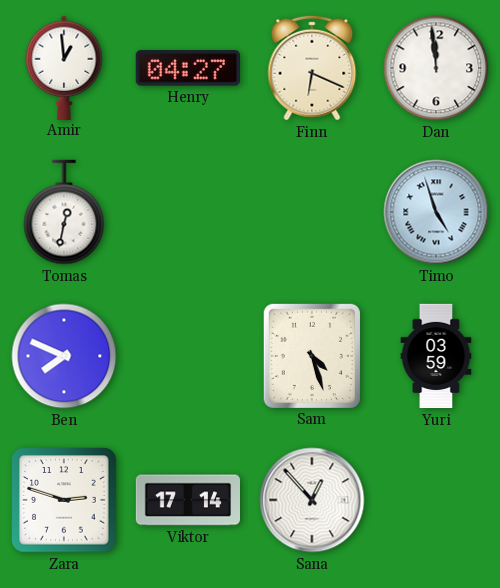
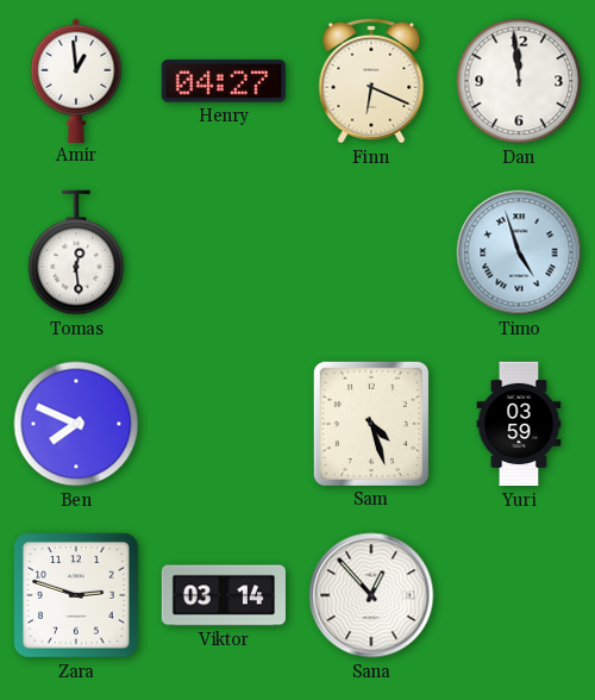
Tomas: 12:32 -> 12:29
Viktor: 17:14 -> 03:14
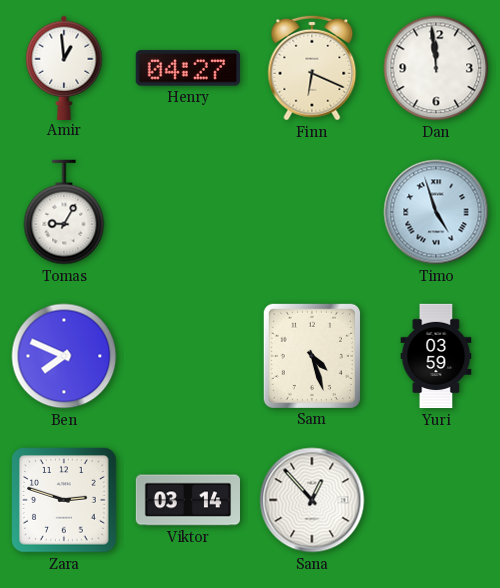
Tomas: 12:29 -> 9:05
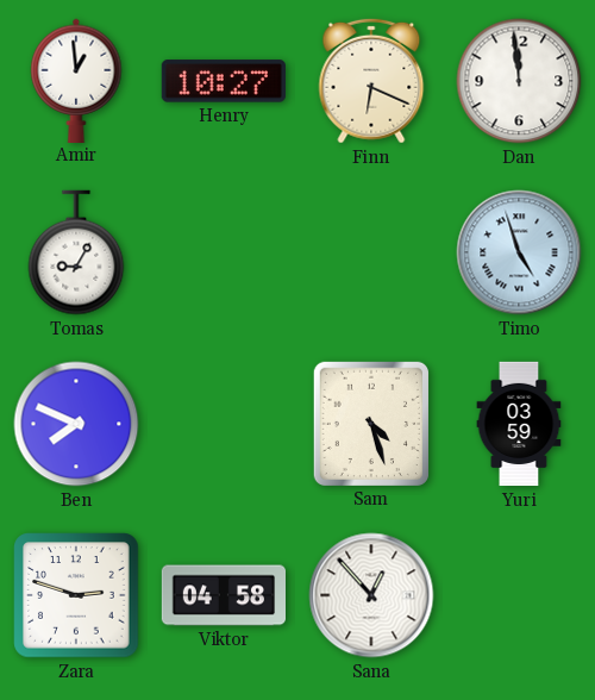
Henry: 04:27 -> 10:27
Viktor: 03:14 -> 04:58
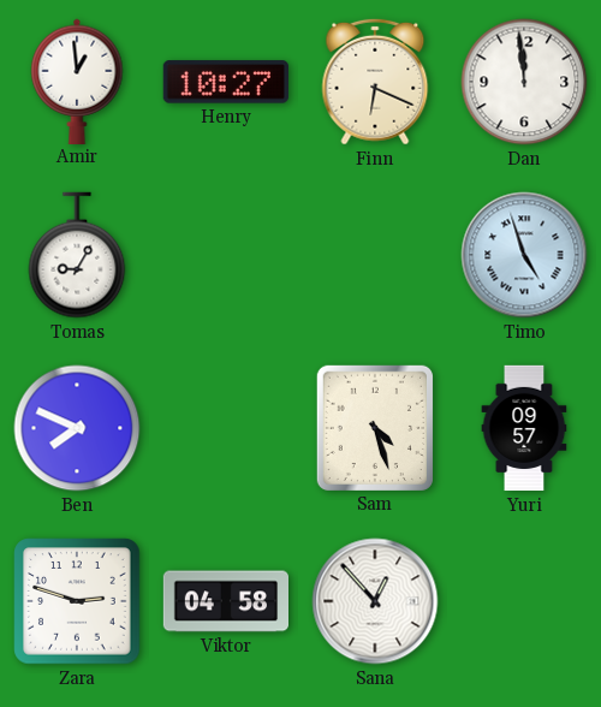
Yuri: 03:59 -> 09:57
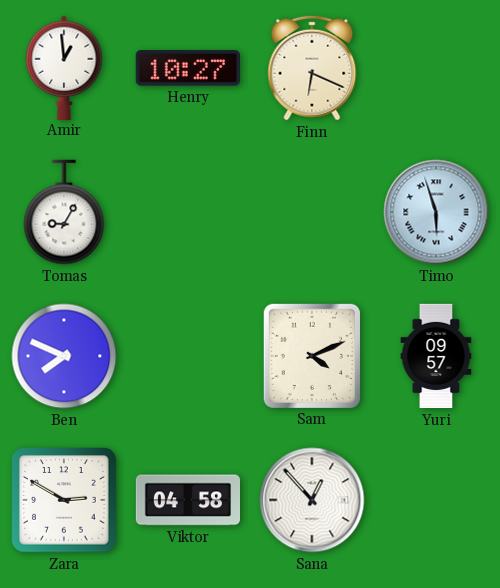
Dan: 11:59 -> none
Timo: 4:57 -> 5:57
Sam: 4:27 -> 4:11
Zara: 2:48 -> 2:50
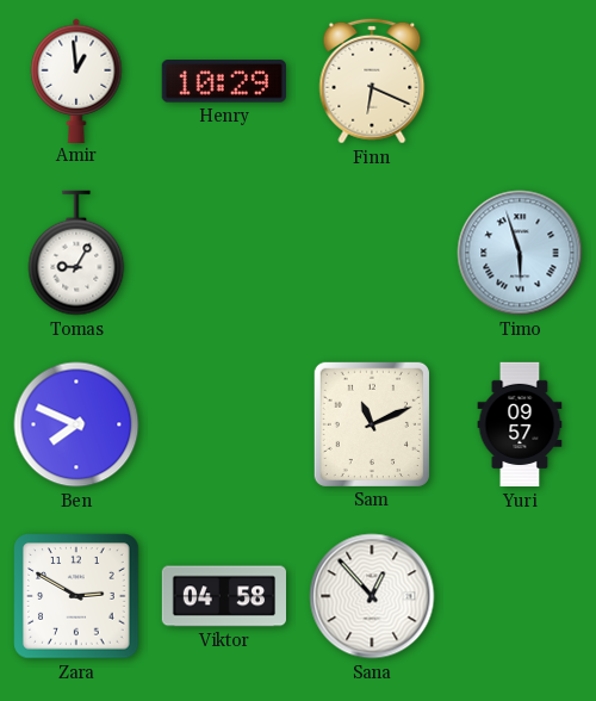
Henry: 10:27 -> 10:29
Sam: 4:11 -> 11:11
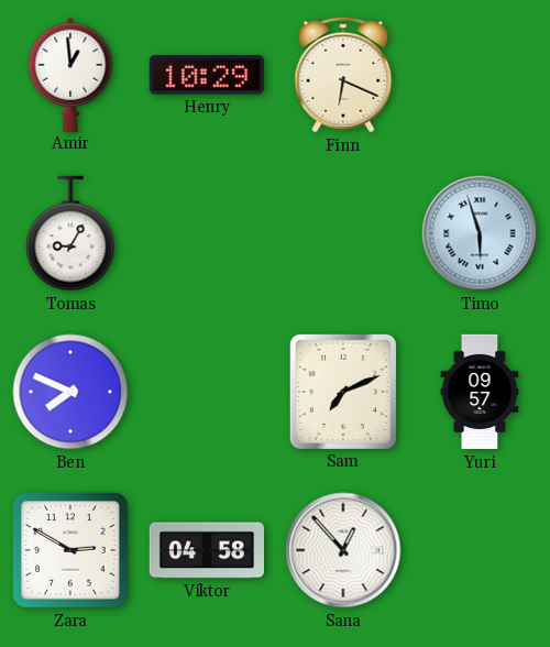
Sam: 11:11 -> 7:11
